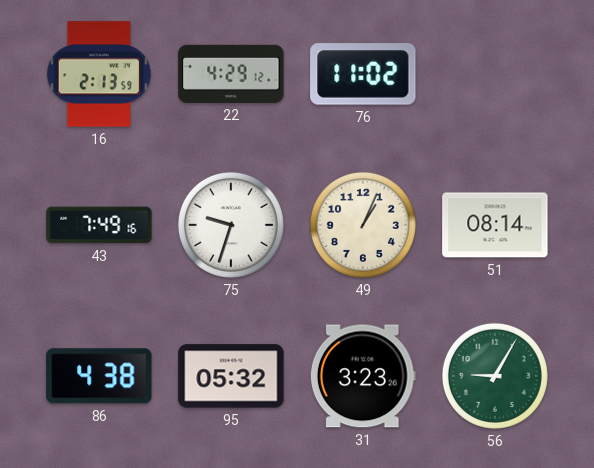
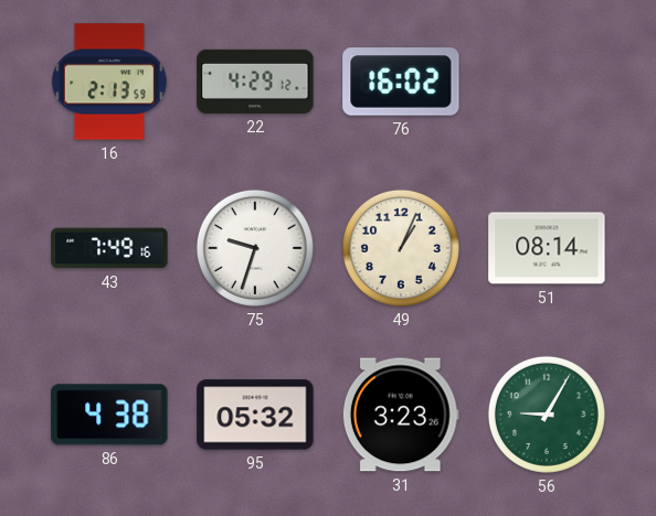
76: 11:02 -> 16:02
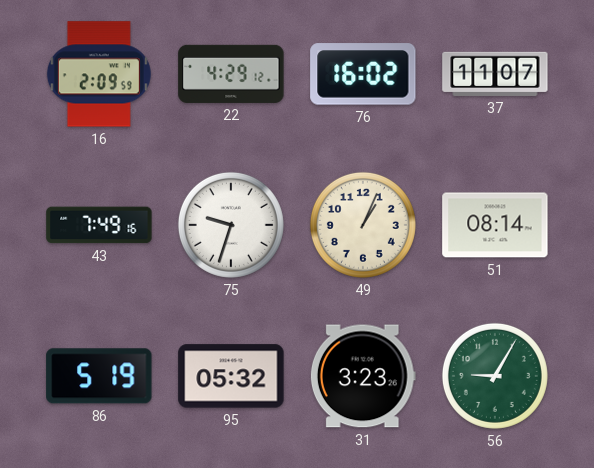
16: 2:13 -> 2:09
37: none -> 11:07
86: 4:38 -> 5:19
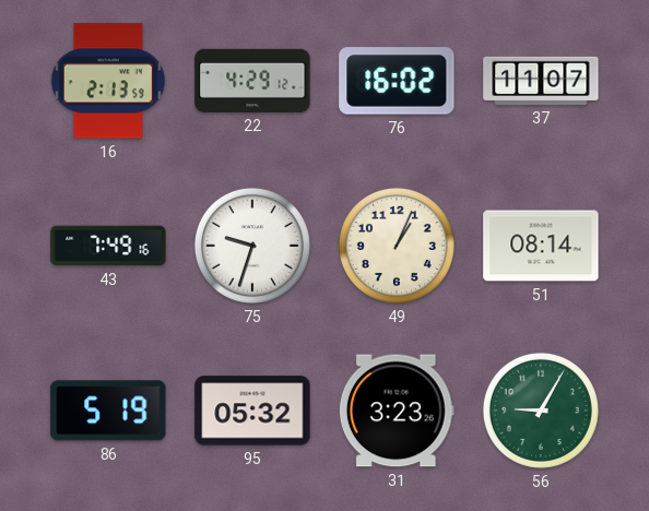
16: 2:09 -> 2:13
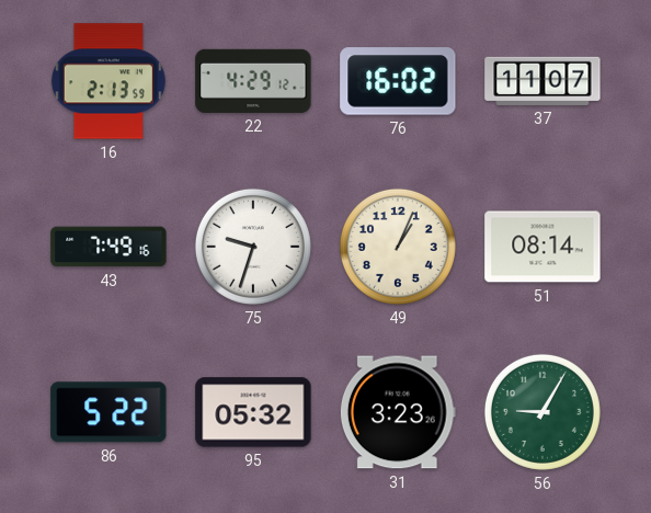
86: 5:19 -> 5:22
